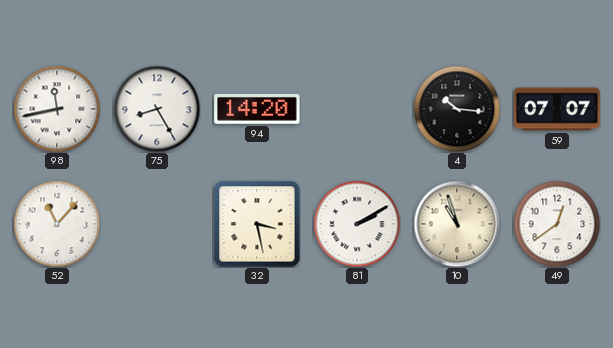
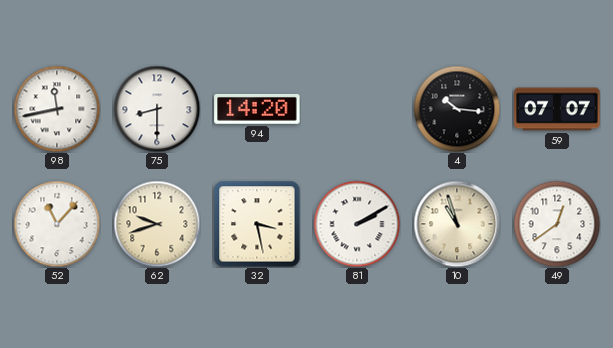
75: 8:25 -> 8:30
62: none -> 9:42
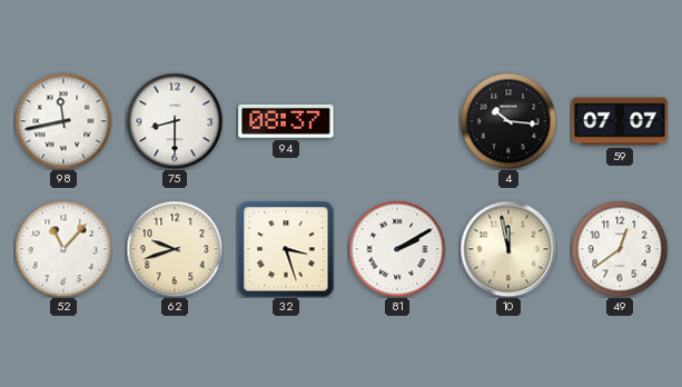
94: 14:20 -> 08:37
32: 3:28 -> 3:27
10: 10:57 -> 11:58
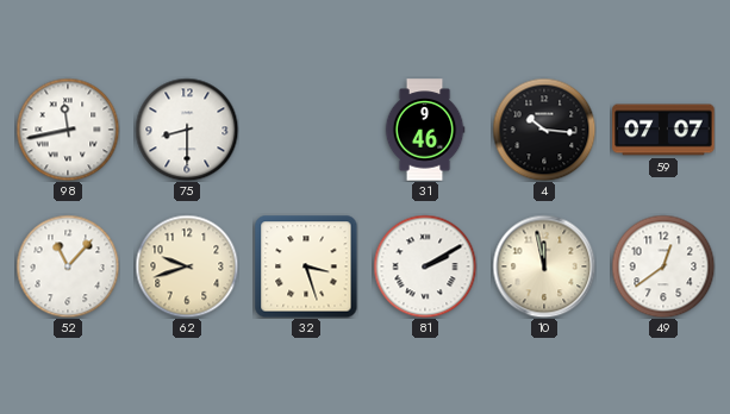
94: 08:37 -> none
31: none -> 9:46
